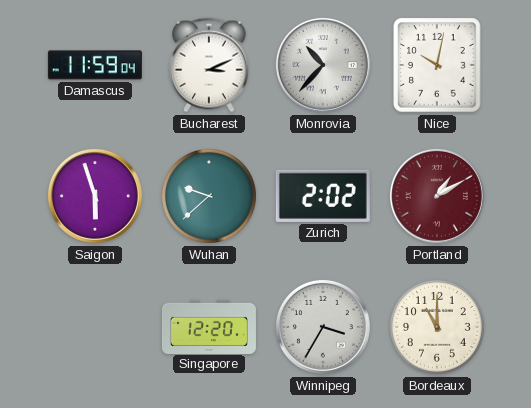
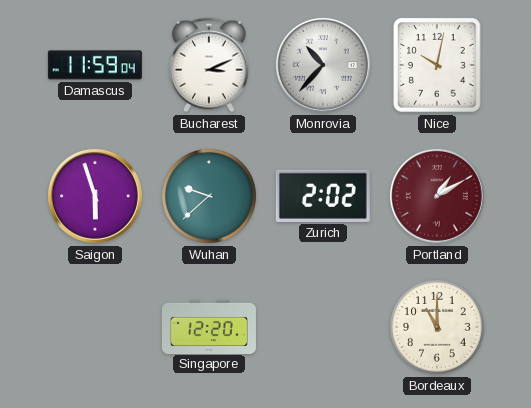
Winnipeg: 3:35 -> none
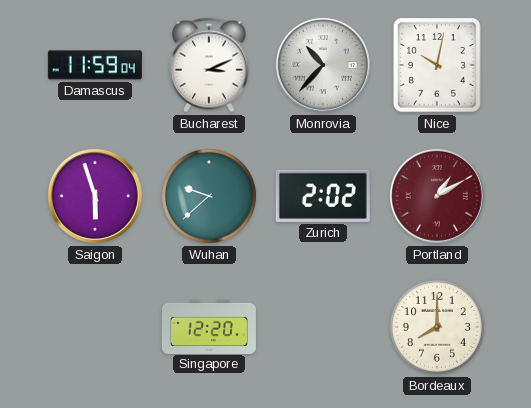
Bordeaux: 11:00 -> 8:00
